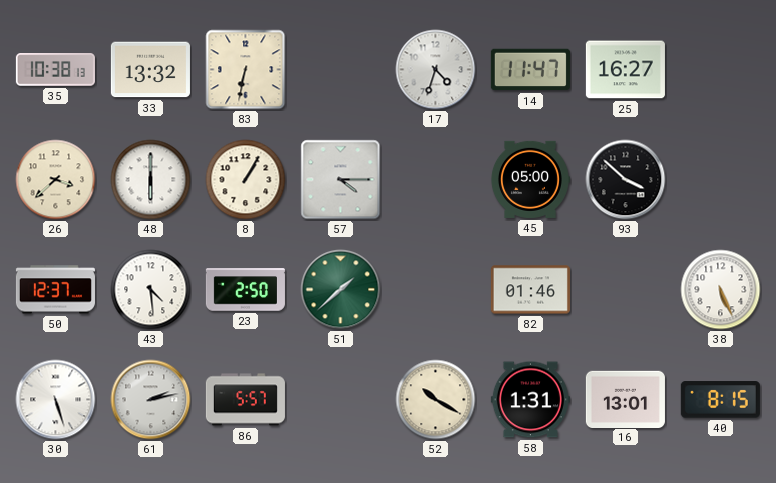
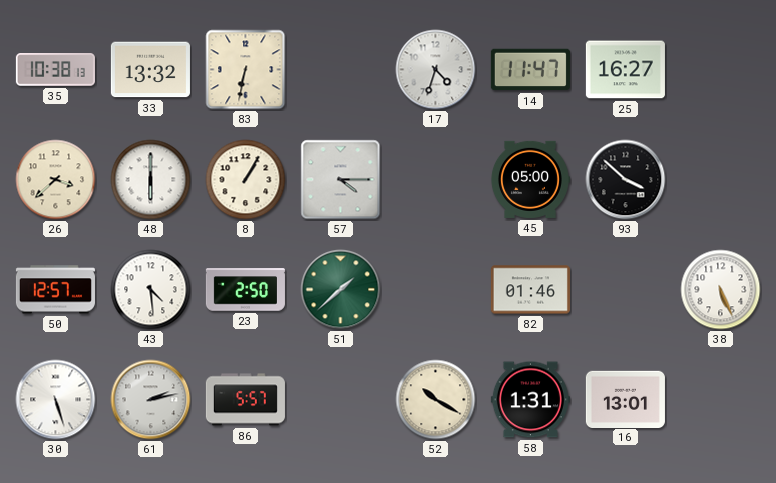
50: 12:37 -> 12:57
40: 8:15 -> none
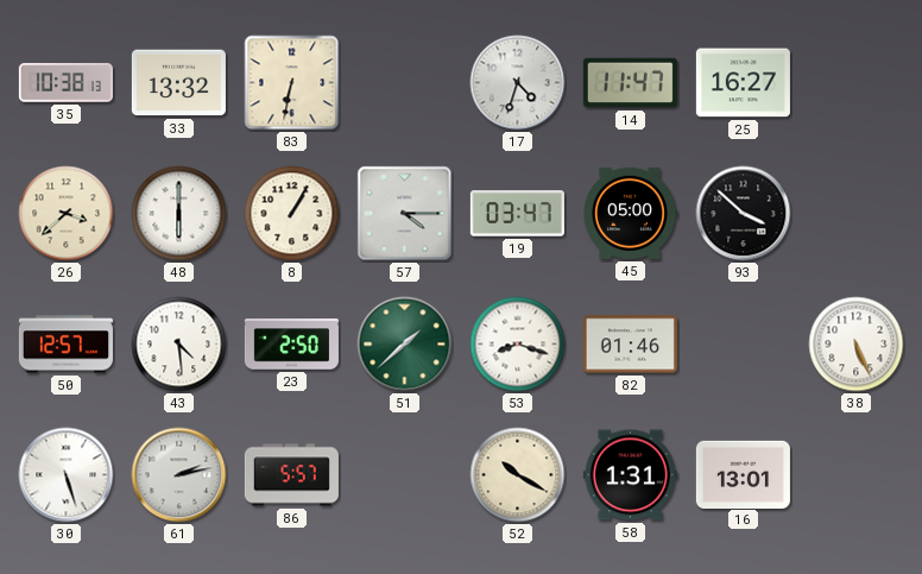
19: none -> 03:47
53: none -> 8:18
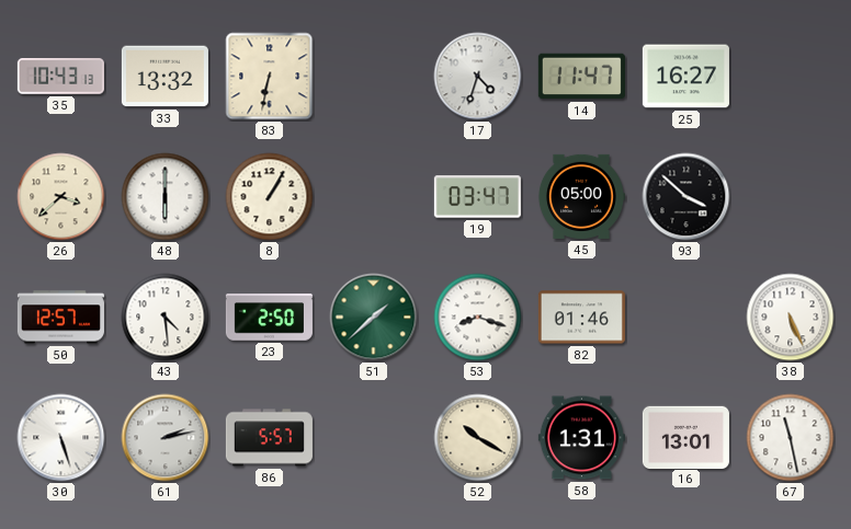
35: 10:38 -> 10:43
57: 4:15 -> none
67: none -> 11:28
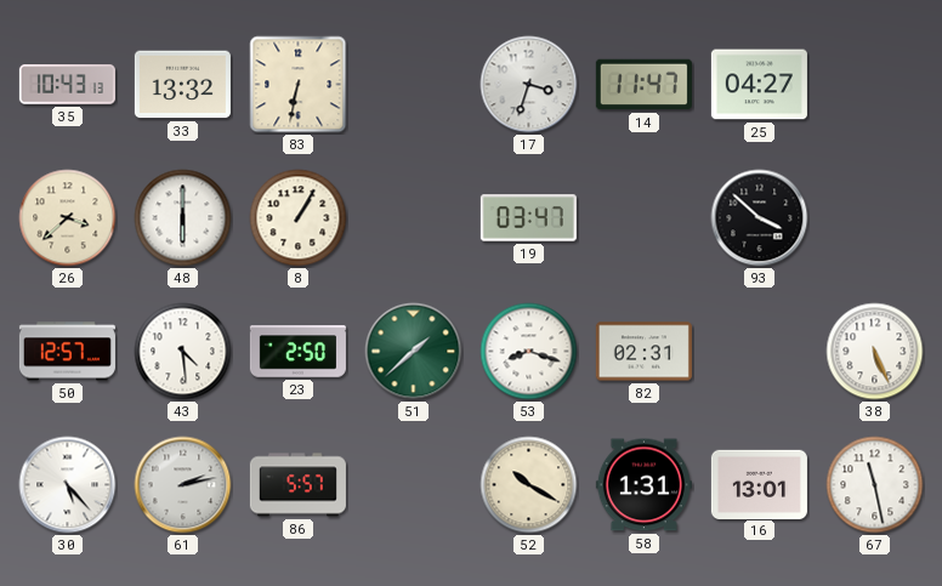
17: 4:33 -> 3:33
25: 16:27 -> 04:27
45: 05:00 -> none
82: 01:46 -> 02:31
30: 5:27 -> 5:23
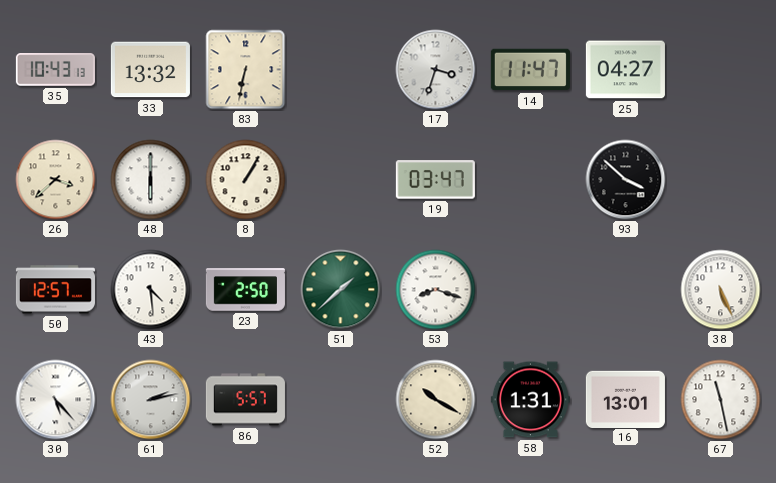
82: 02:31 -> none
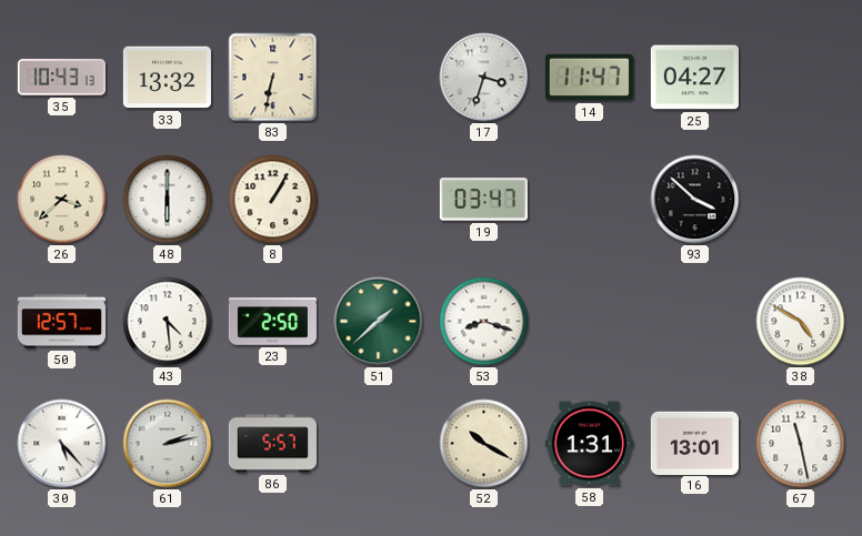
38: 5:26 -> 4:50
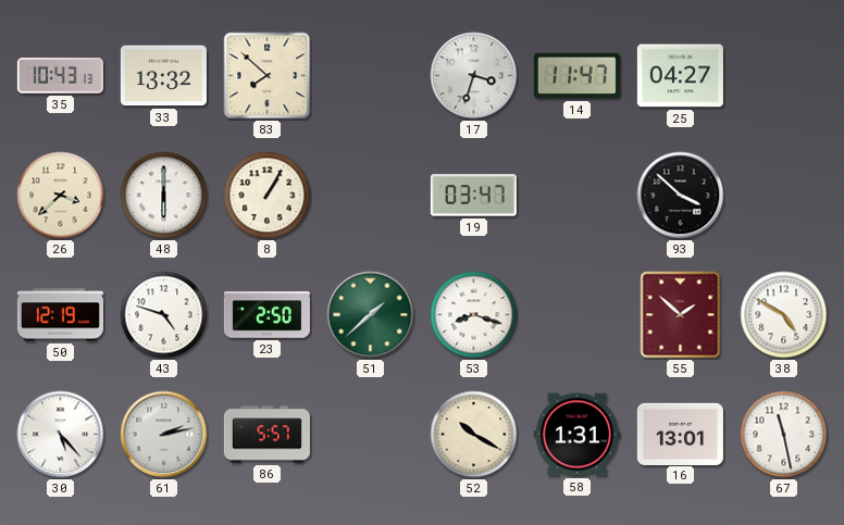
83: 6:32 -> 7:52
50: 12:57 -> 12:19
43: 4:29 -> 4:48
55: none -> 1:52
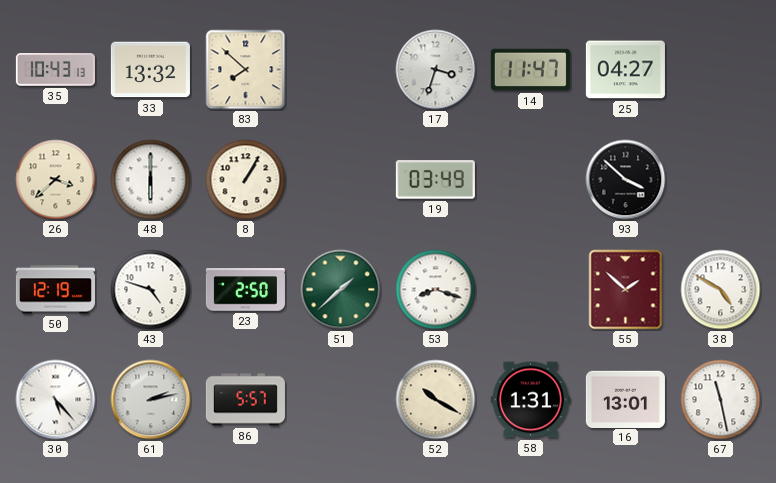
19: 03:47 -> 03:49
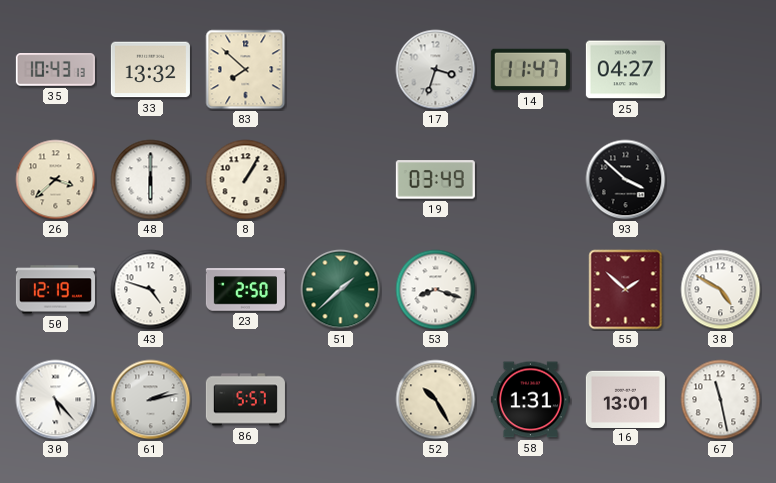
52: 10:20 -> 10:25
